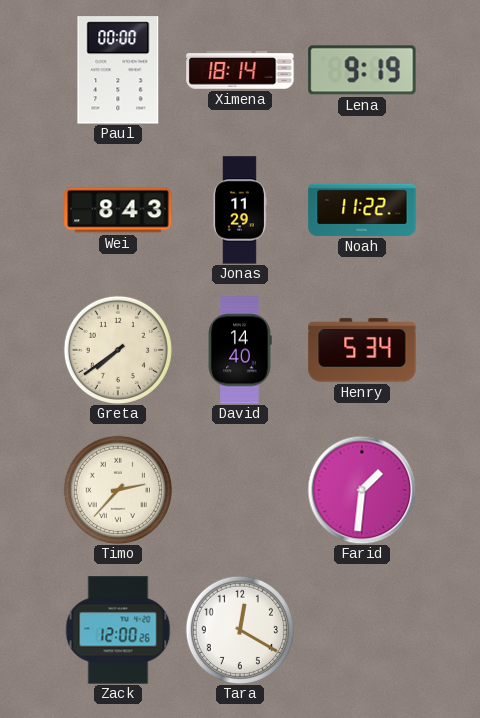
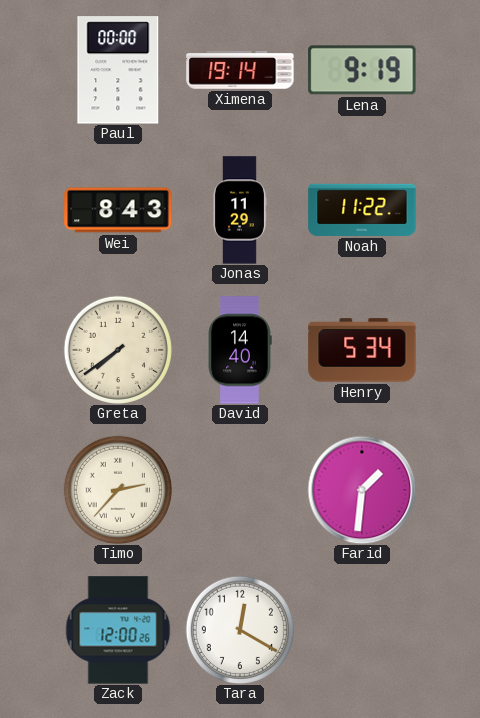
Ximena: 18:14 -> 19:14
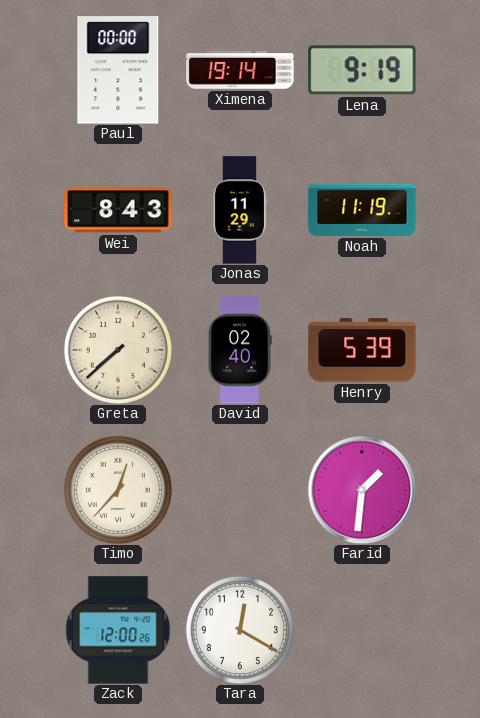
Noah: 11:22 -> 11:19
Greta: 7:39 -> 7:38
David: 14:40 -> 02:40
Henry: 5:34 -> 5:39
Timo: 2:37 -> 12:37
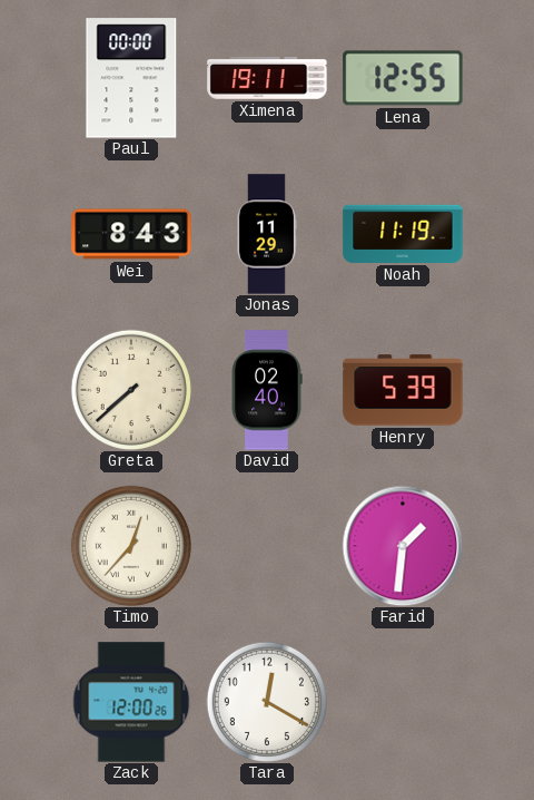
Ximena: 19:14 -> 19:11
Lena: 9:19 -> 12:55
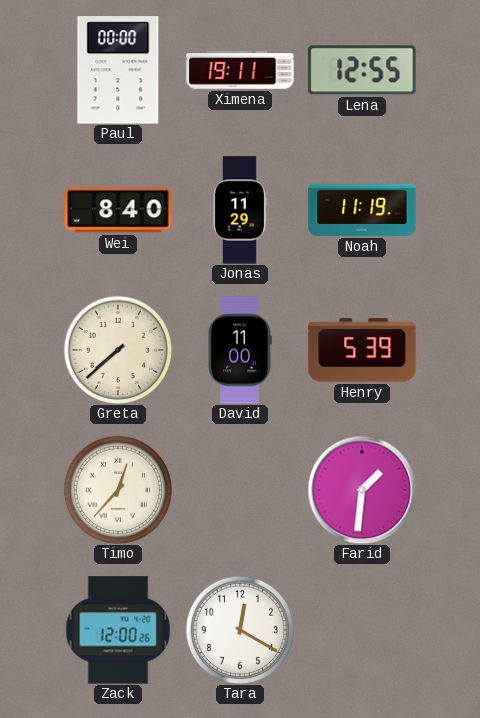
Wei: 8:43 -> 8:40
David: 02:40 -> 11:00
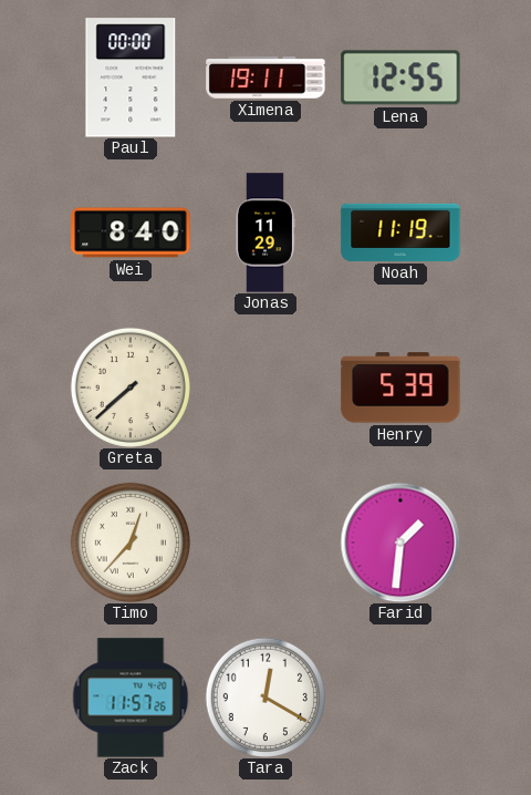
David: 11:00 -> none
Zack: 12:00 -> 11:57
